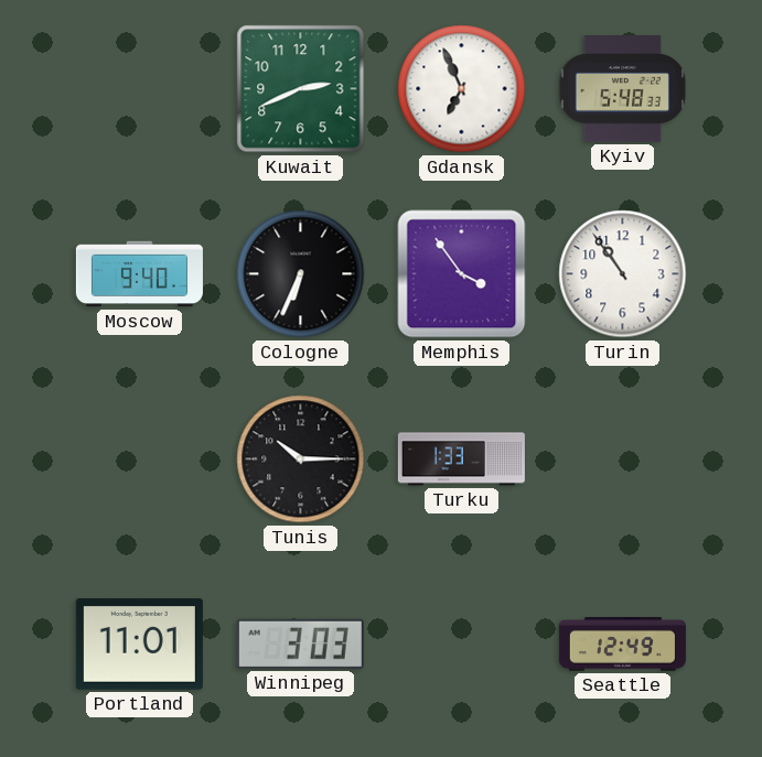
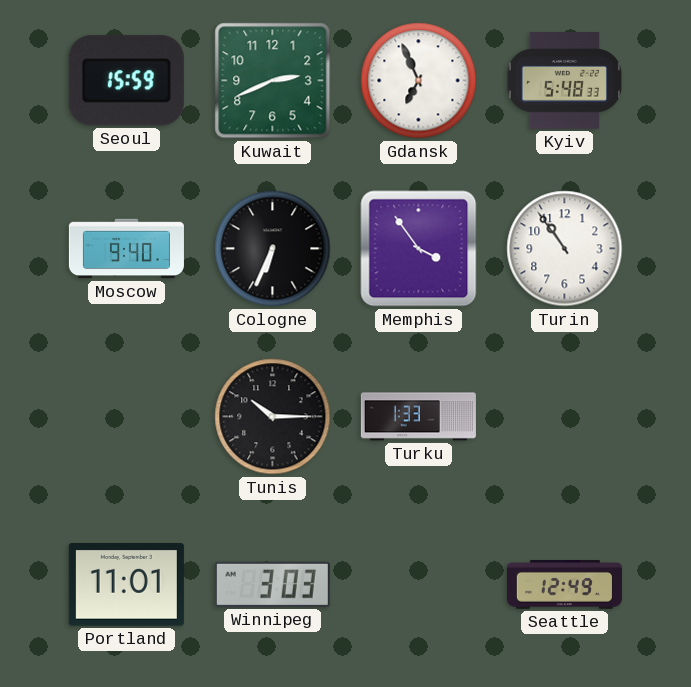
Seoul: none -> 15:59
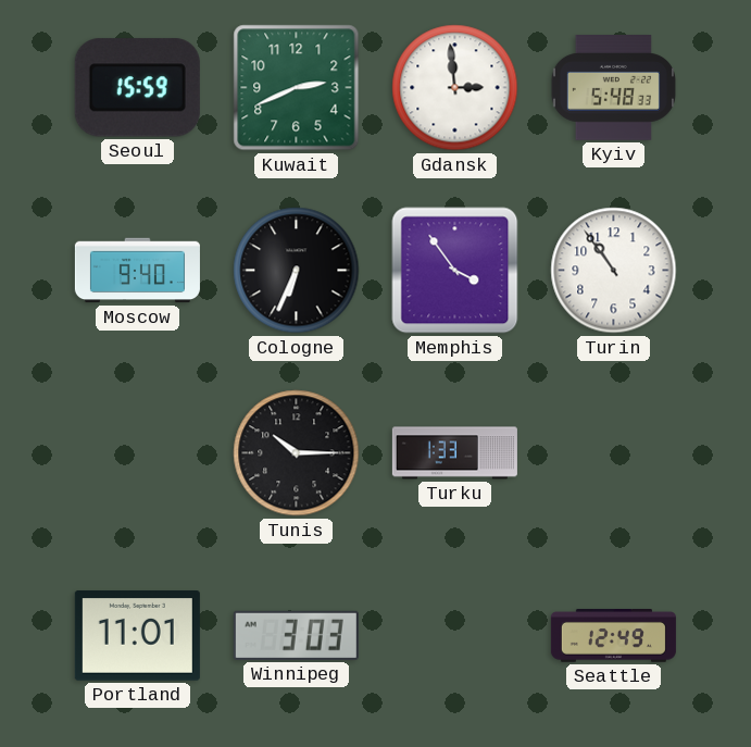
Gdansk: 6:56 -> 2:59
